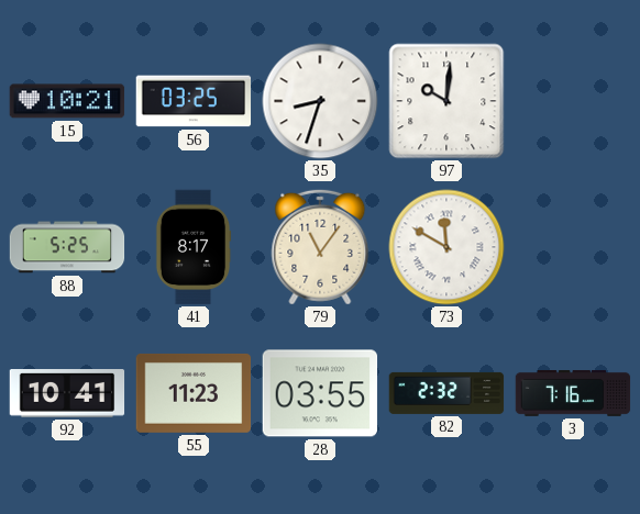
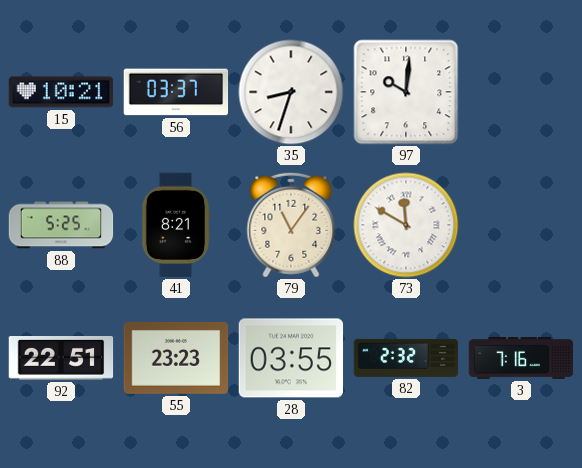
56: 03:25 -> 03:37
41: 8:17 -> 8:21
92: 10:41 -> 22:51
55: 11:23 -> 23:23
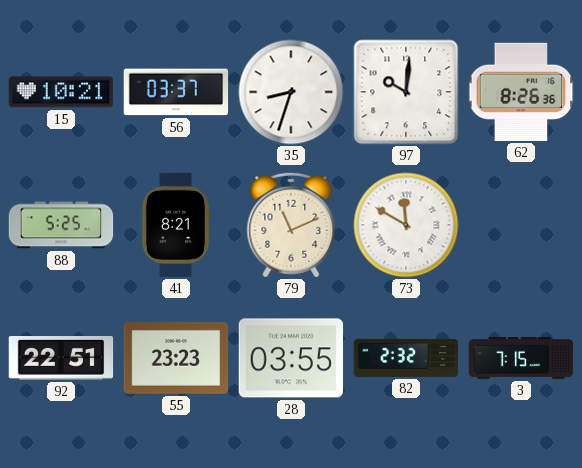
62: none -> 8:26
79: 11:06 -> 11:11
3: 7:16 -> 7:15
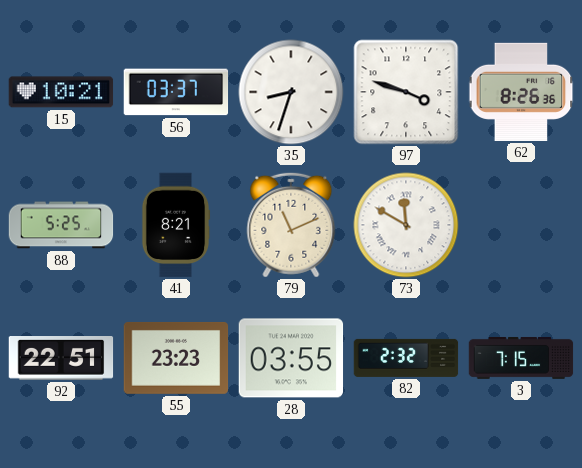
97: 10:01 -> 3:48
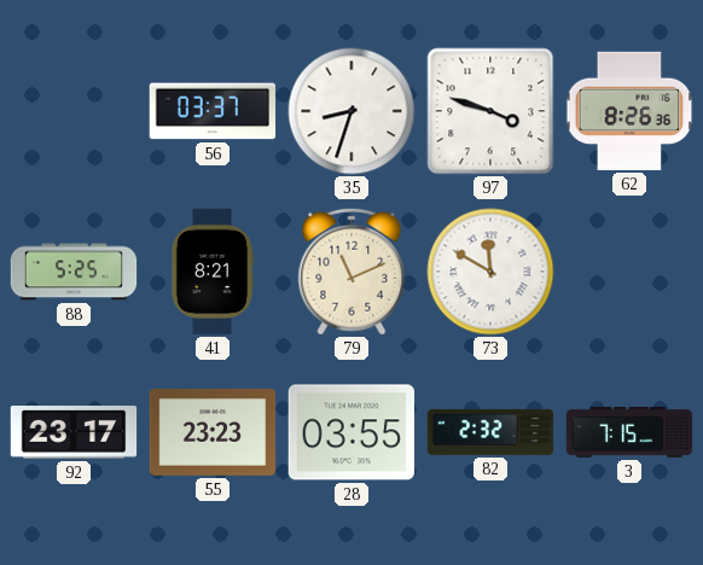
15: 10:21 -> none
92: 22:51 -> 23:17
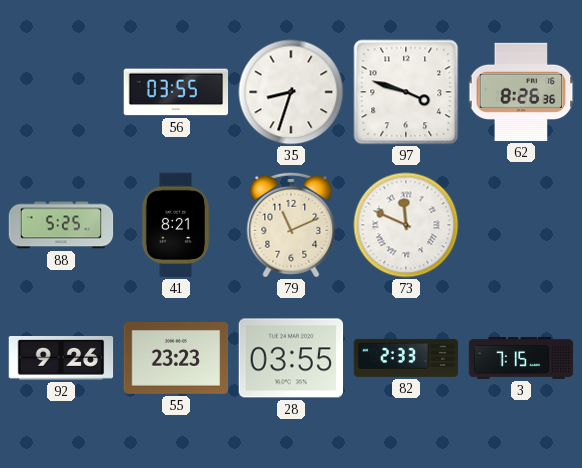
56: 03:37 -> 03:55
73: 11:50 -> 11:49
92: 23:17 -> 9:26
82: 2:32 -> 2:33
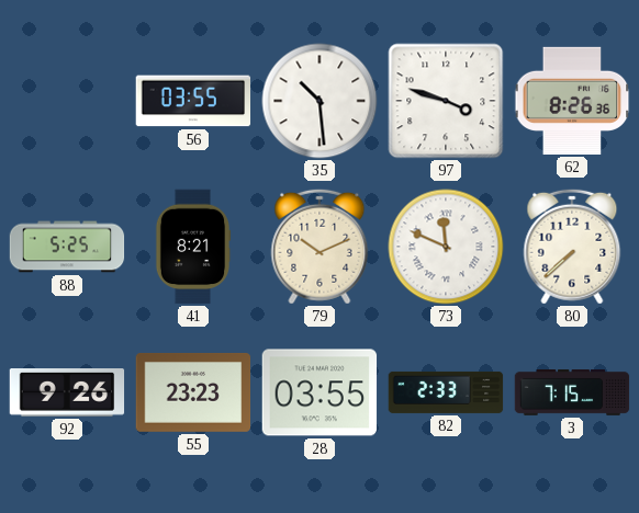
35: 8:33 -> 10:29
79: 11:11 -> 10:11
80: none -> 7:38
